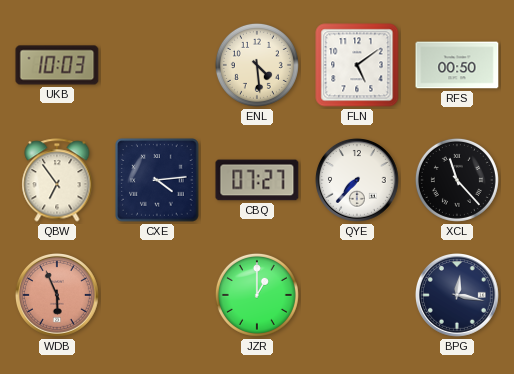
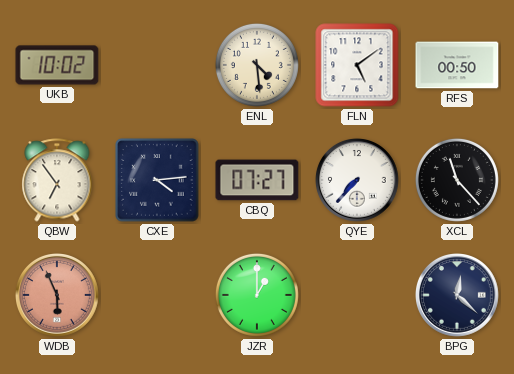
UKB: 10:03 -> 10:02
BPG: 12:17 -> 12:22
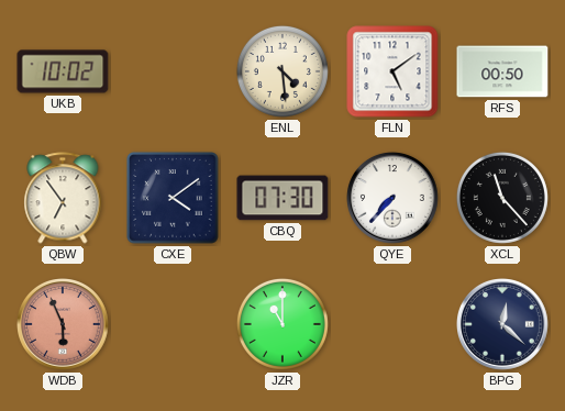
CXE: 4:14 -> 4:09
CBQ: 07:27 -> 07:30
JZR: 1:00 -> 11:00
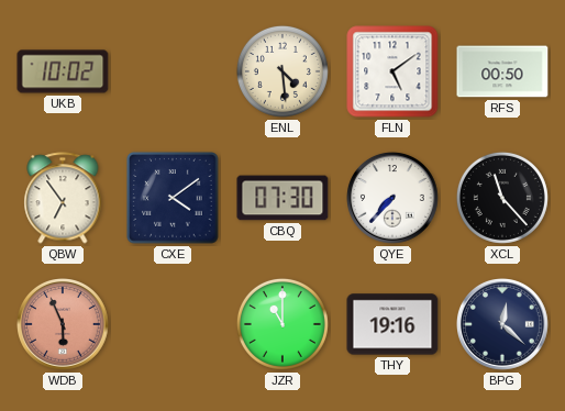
THY: none -> 19:16
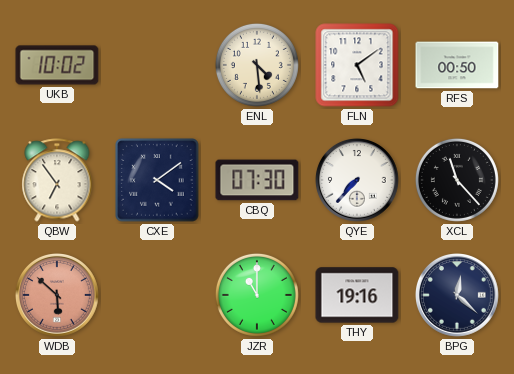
WDB: 5:56 -> 5:52
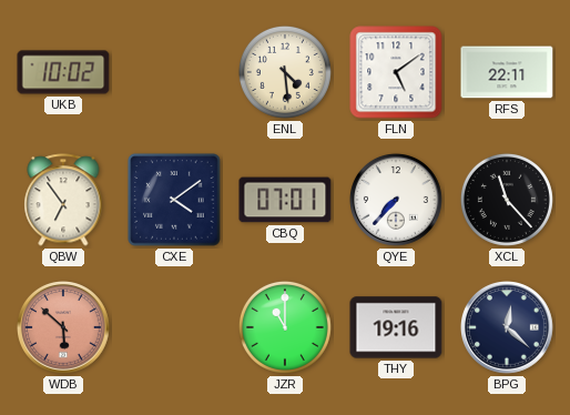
RFS: 00:50 -> 22:11
CBQ: 07:30 -> 07:01
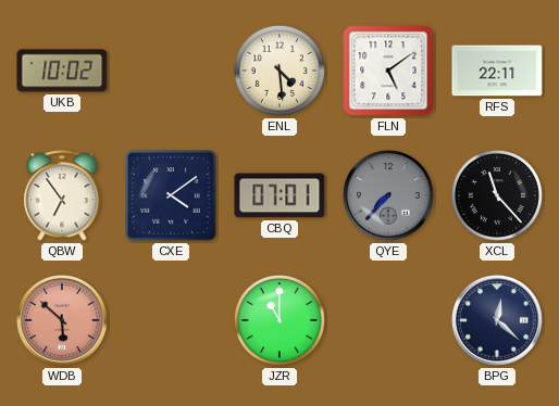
QYE dial: white -> grey
THY: 19:16 -> none
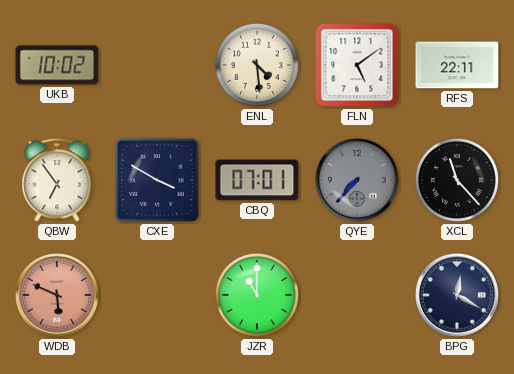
CXE: 4:09 -> 3:50
WDB: 5:52 -> 5:49
BPG: 12:22 -> 12:20
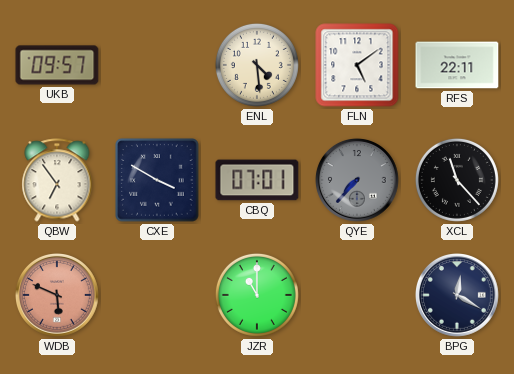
UKB: 10:02 -> 09:57
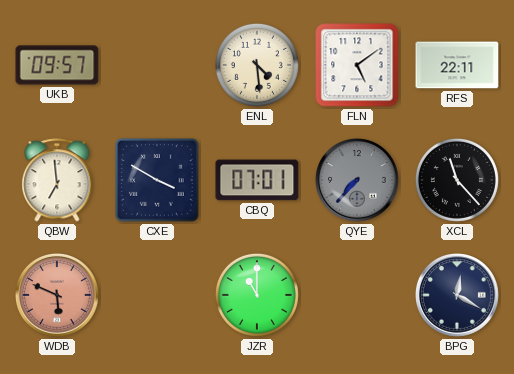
QBW: 6:54 -> 6:59
